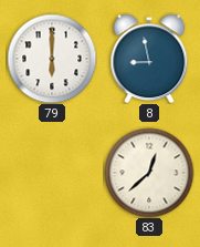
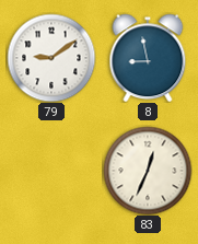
79: 6:00 -> 9:09
83: 12:38 -> 12:34
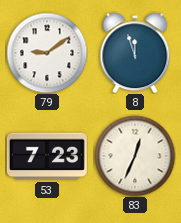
8: 8:58 -> 11:57
53: none -> 7:23
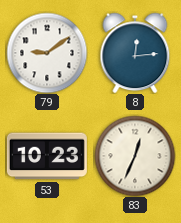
8: 11:57 -> 12:14
53: 7:23 -> 10:23
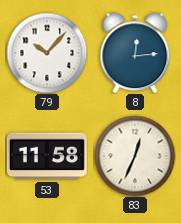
79: 9:09 -> 10:07
53: 10:23 -> 11:58
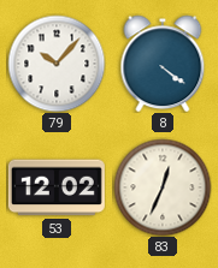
8: 12:14 -> 4:21
53: 11:58 -> 12:02
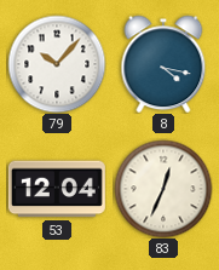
8: 4:21 -> 4:17
53: 12:02 -> 12:04
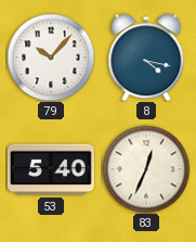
53: 12:04 -> 5:40
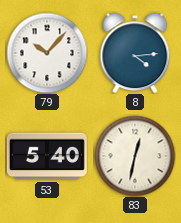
8: 4:17 -> 4:14
83: 12:34 -> 12:32
